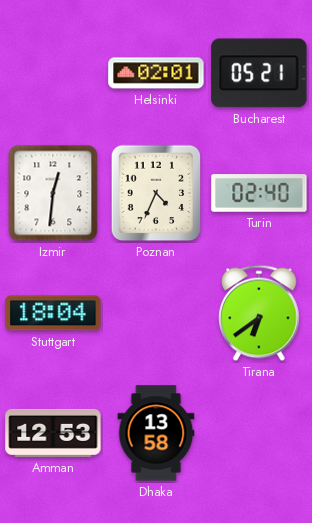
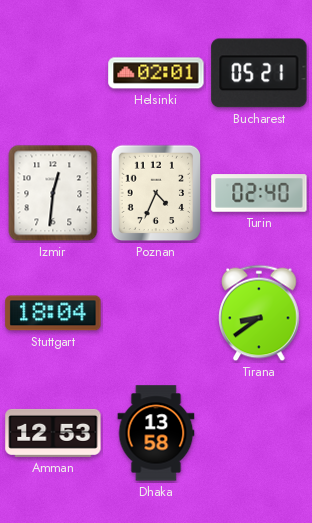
Tirana: 6:39 -> 8:39
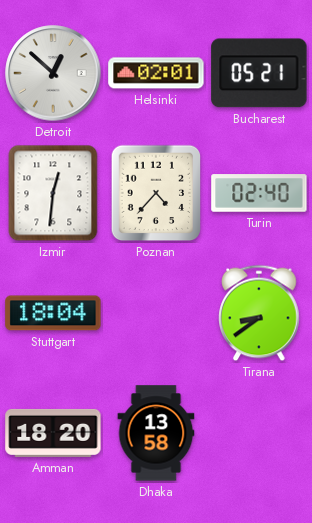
Detroit: none -> 12:52
Poznan: 4:34 -> 4:37
Amman: 12:53 -> 18:20
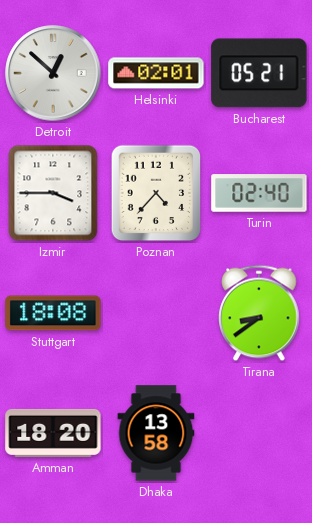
Izmir: 12:31 -> 3:45
Stuttgart: 18:04 -> 18:08
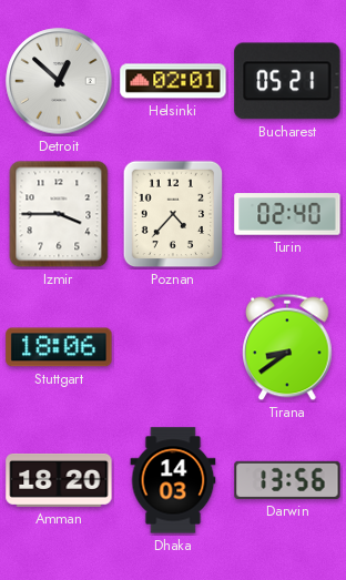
Stuttgart: 18:08 -> 18:06
Dhaka: 13:58 -> 14:03
Darwin: none -> 13:56
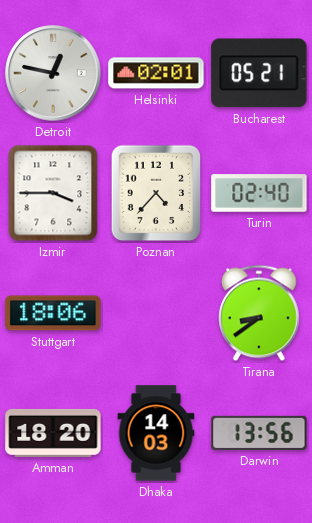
Detroit: 12:52 -> 12:47
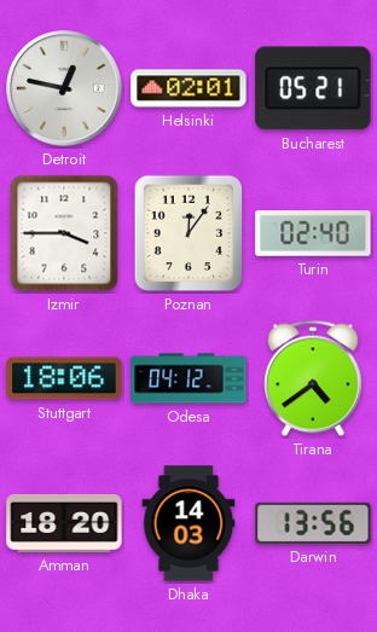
Poznan: 4:37 -> 12:06
Odesa: none -> 04:12
Tirana: 8:39 -> 4:39
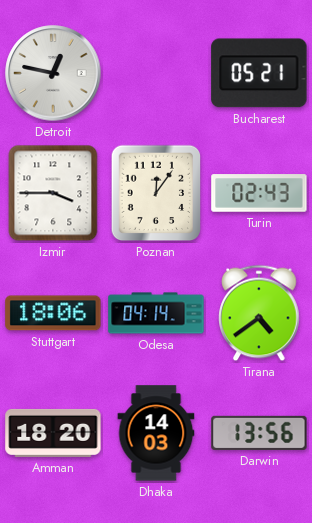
Helsinki: 02:01 -> none
Turin: 02:40 -> 02:43
Odesa: 04:12 -> 04:14
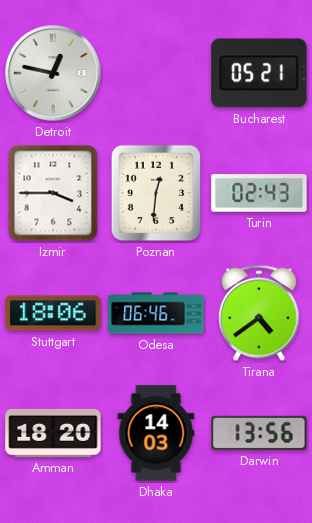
Poznan: 12:06 -> 12:31
Odesa: 04:14 -> 06:46
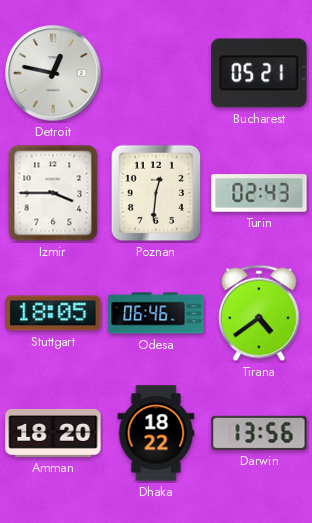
Stuttgart: 18:06 -> 18:05
Dhaka: 14:03 -> 18:22
